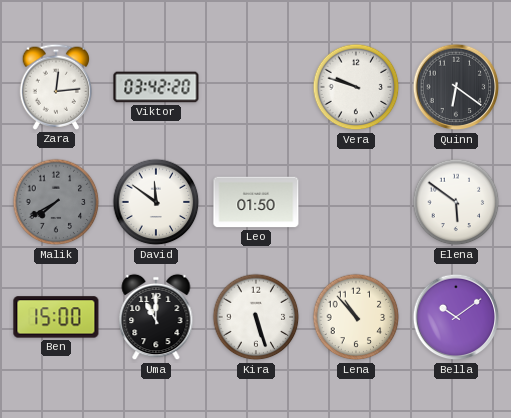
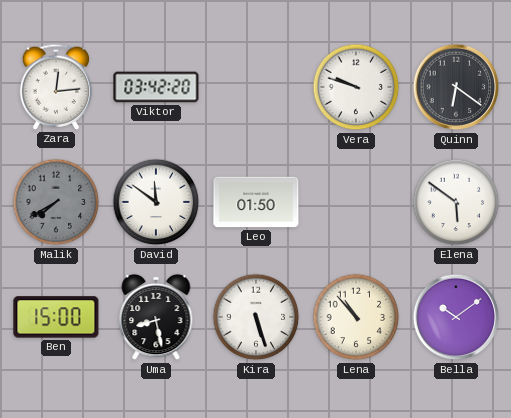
Uma: 11:00 -> 8:28
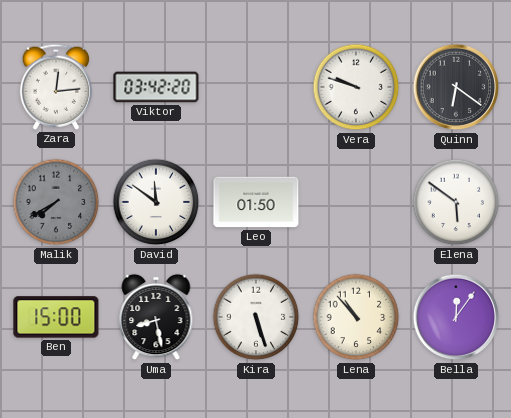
Bella: 10:09 -> 12:06
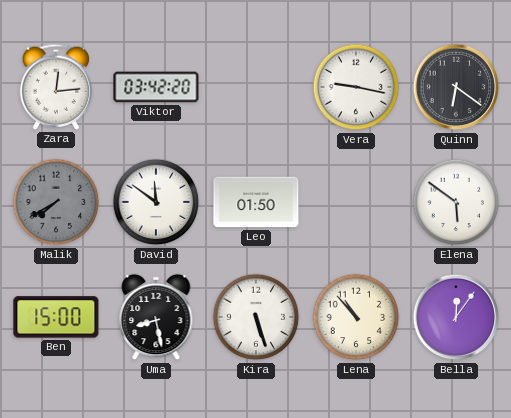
Vera: 9:48 -> 9:17
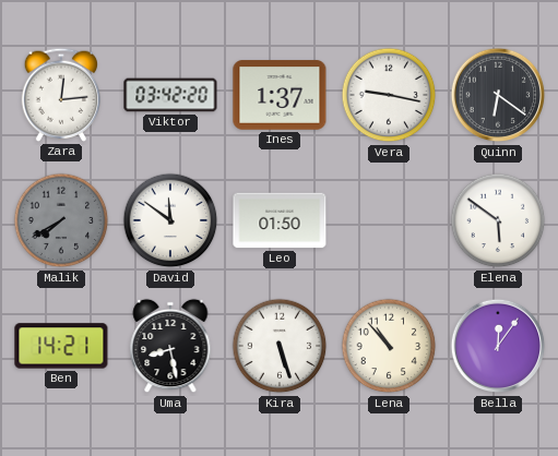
Ines: none -> 1:37
Ben: 15:00 -> 14:21
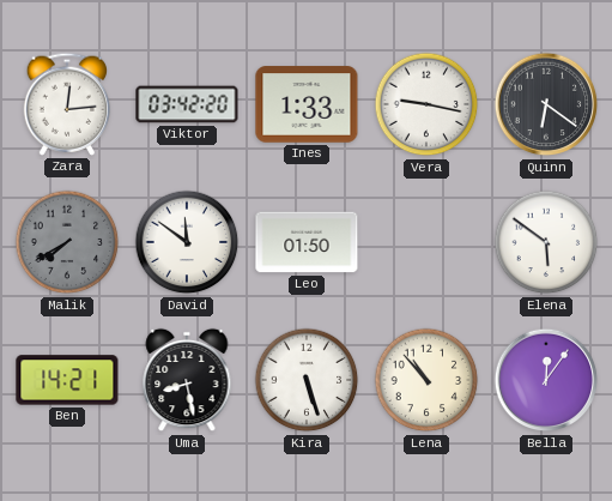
Ines: 1:37 -> 1:33
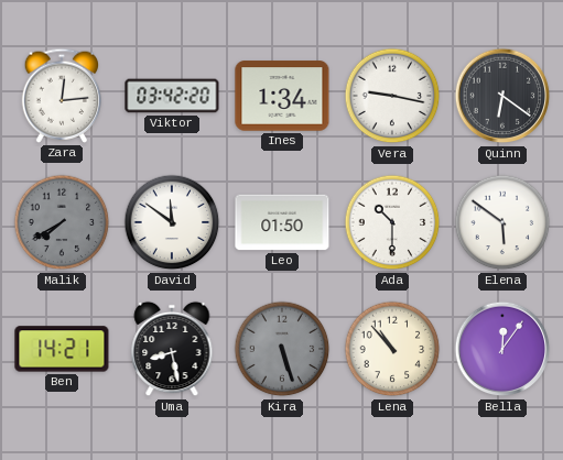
Ines: 1:33 -> 1:34
Ada: none -> 10:30
Kira dial: white -> grey
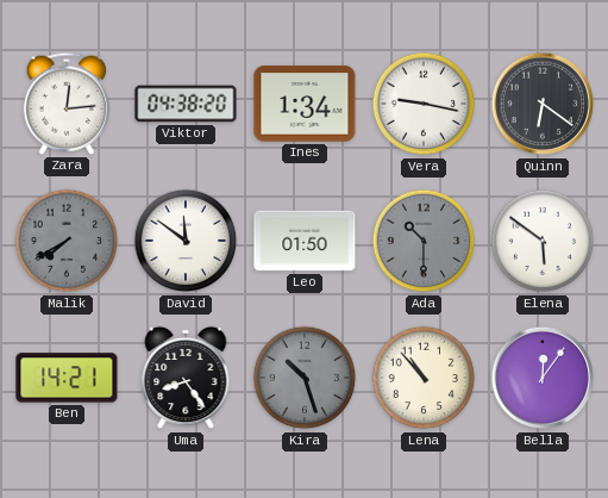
Viktor: 03:42 -> 04:38
Ada dial: white -> grey
Uma: 8:28 -> 8:24
Kira: 5:27 -> 10:27
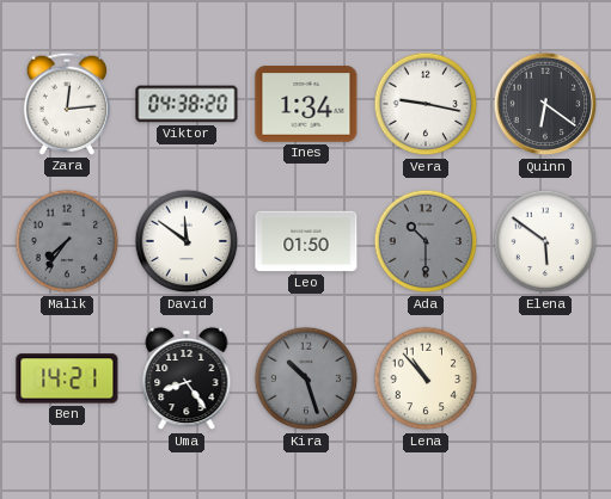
Malik: 7:40 -> 7:36
Bella: 12:06 -> none
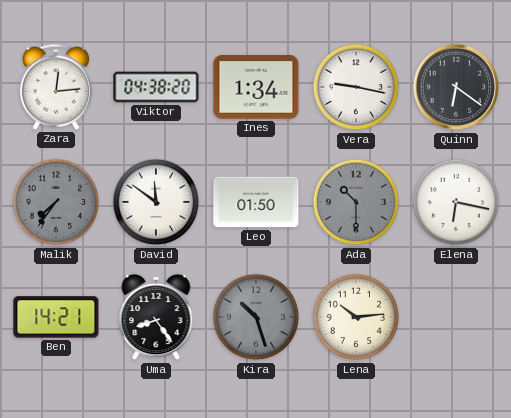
Elena: 5:51 -> 6:17
Lena: 10:53 -> 10:14
